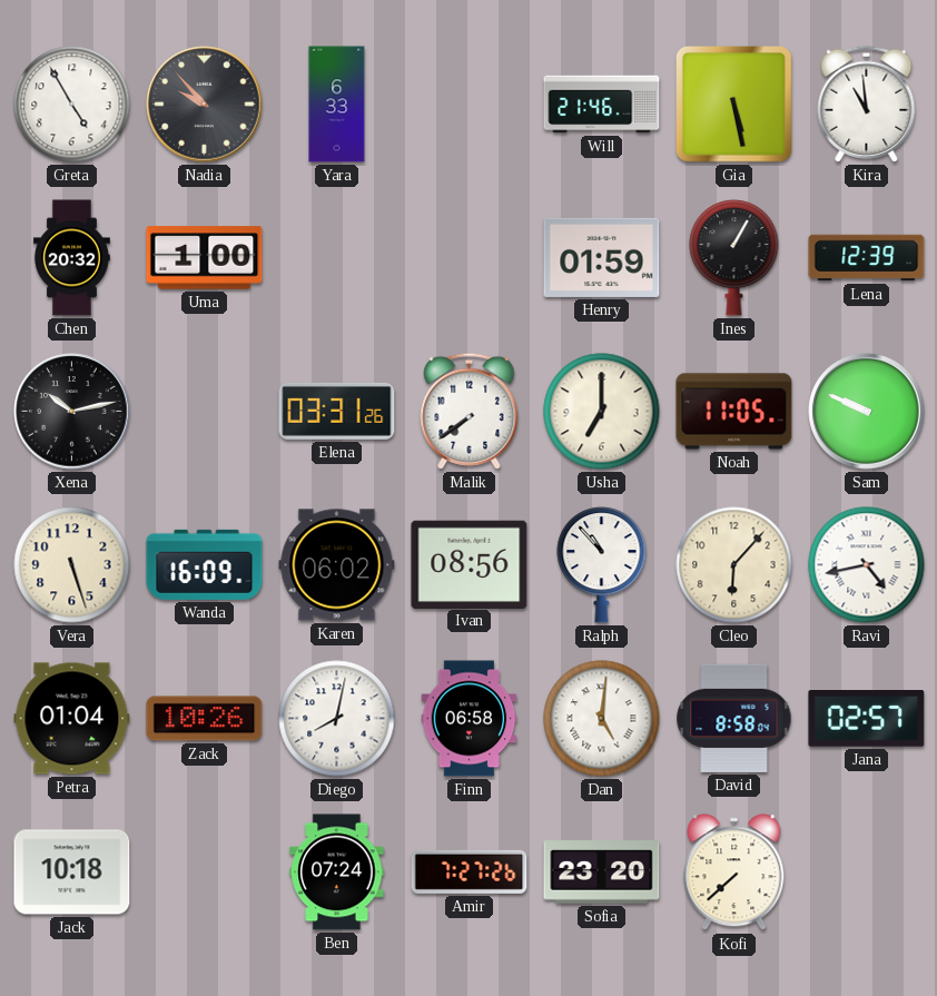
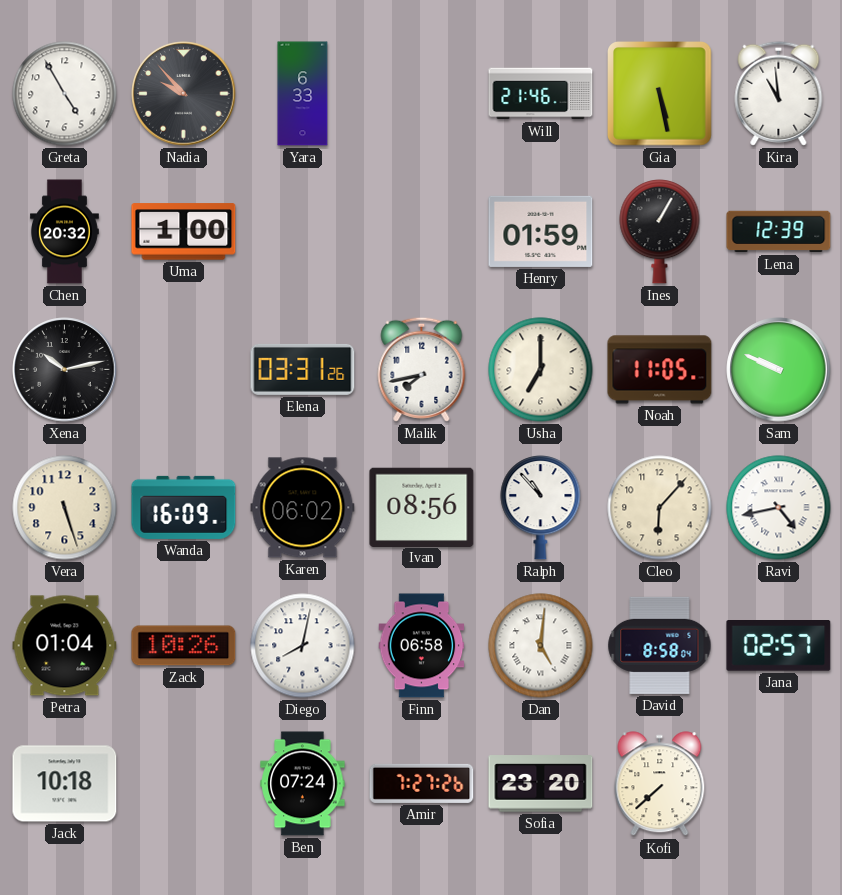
Malik: 7:39 -> 7:43
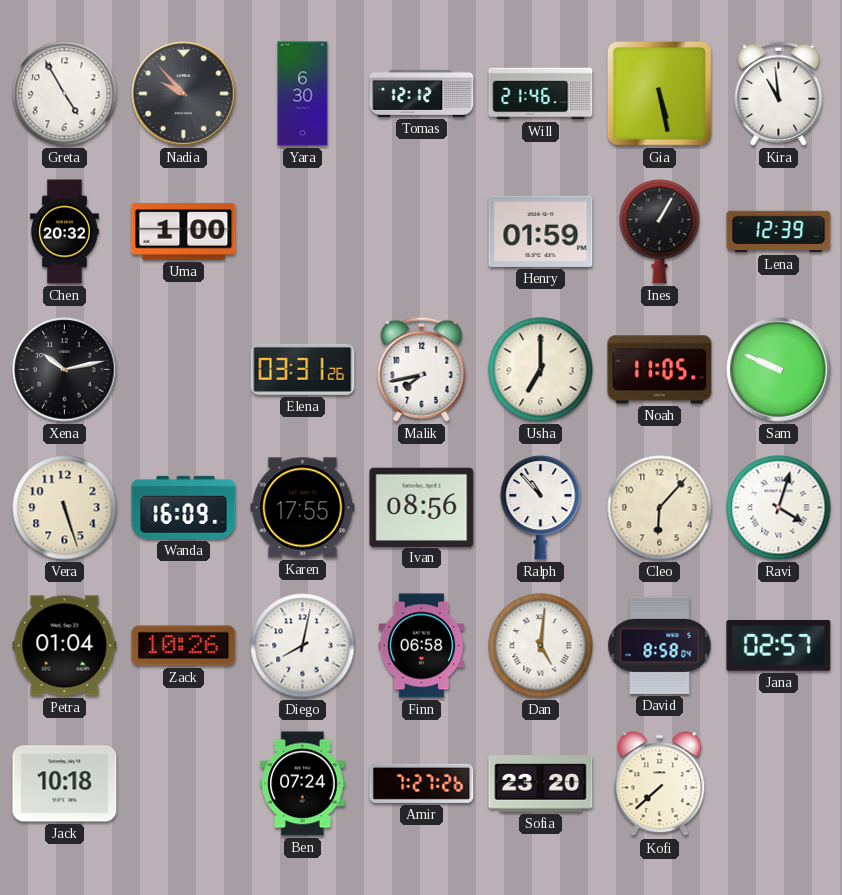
Yara: 6:33 -> 6:30
Tomas: none -> 12:12
Karen: 06:02 -> 17:55
Ravi: 4:43 -> 4:03
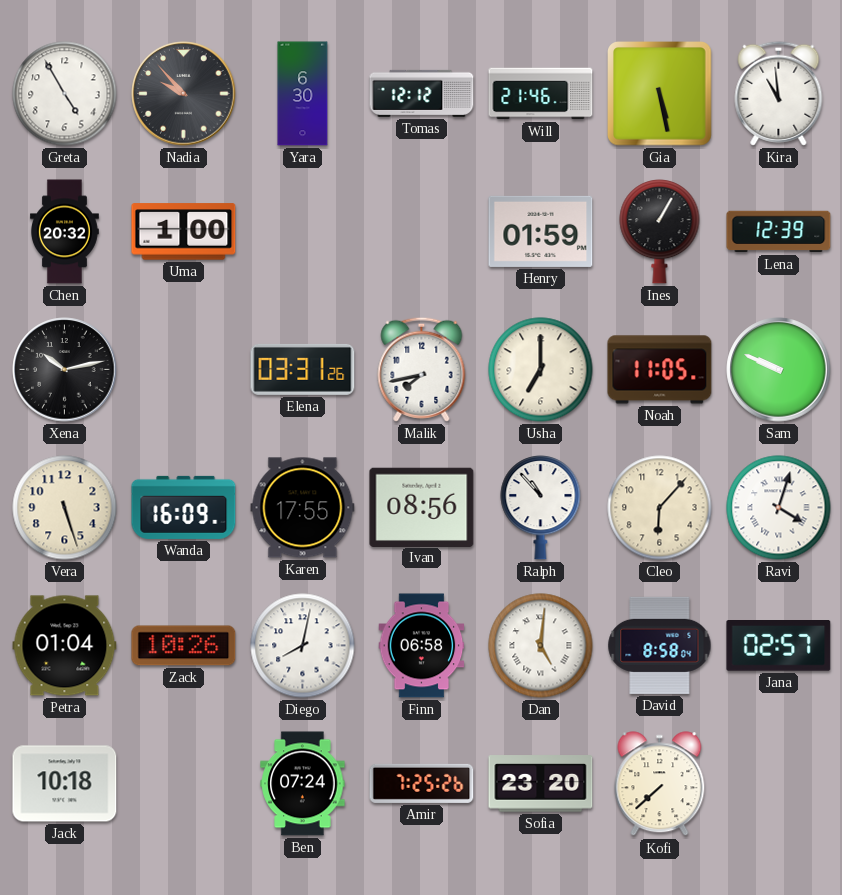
Amir: 7:27 -> 7:25
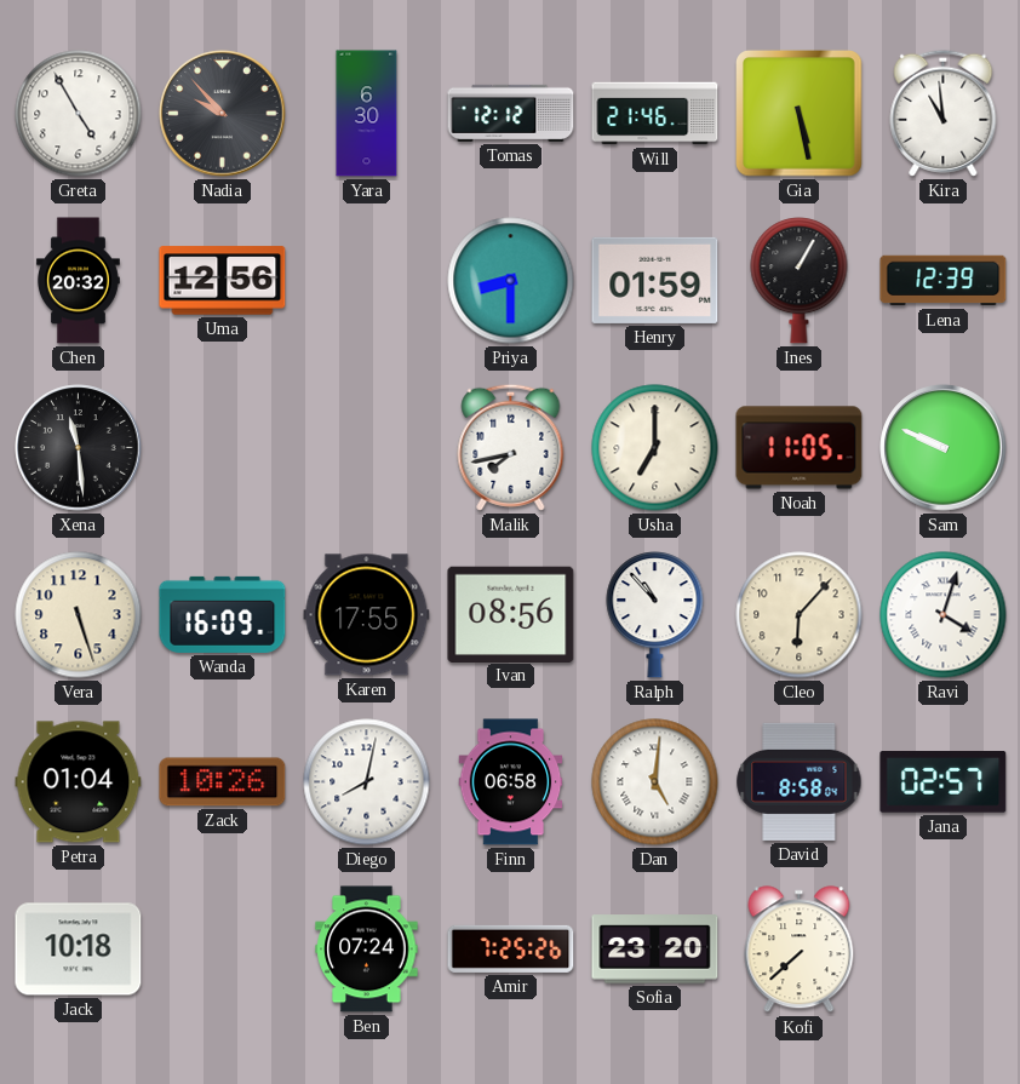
Uma: 1:00 -> 12:56
Priya: none -> 8:30
Xena: 10:13 -> 11:29
Elena: 03:31 -> none
